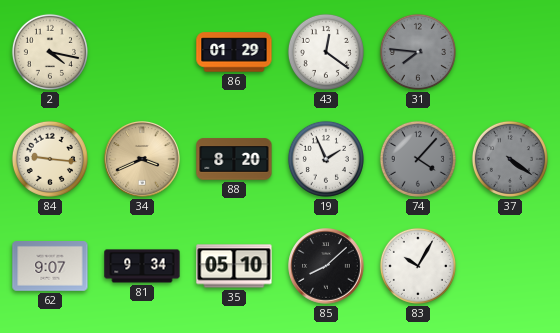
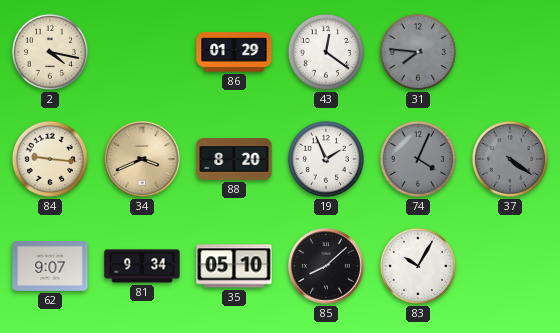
74: 4:07 -> 4:04
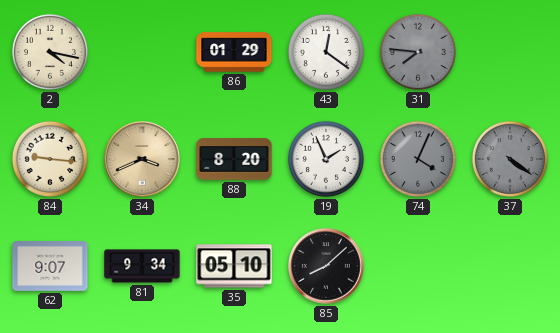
83: 10:05 -> none
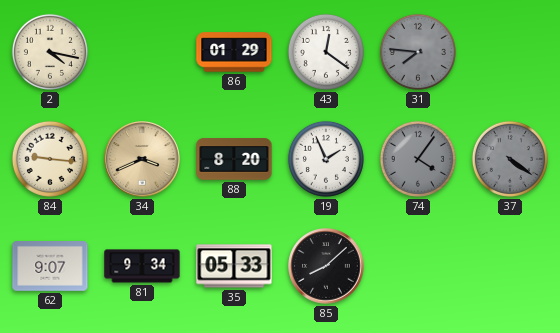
74: 4:04 -> 4:06
35: 05:10 -> 05:33
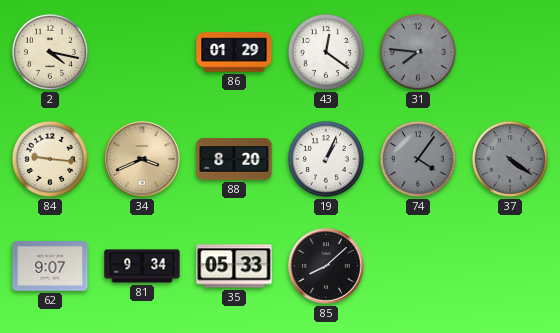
19: 1:56 -> 1:04
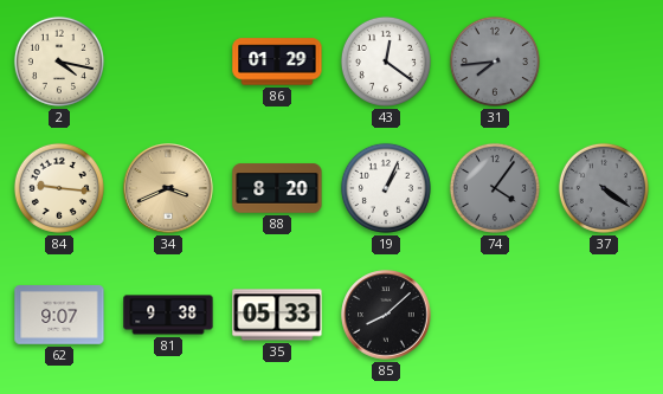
31: 7:46 -> 7:44
81: 9:34 -> 9:38
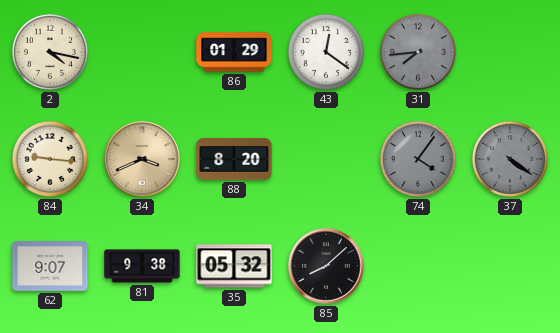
19: 1:04 -> none
35: 05:33 -> 05:32
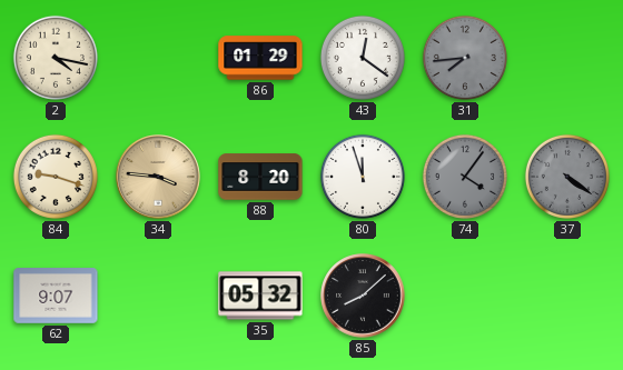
84: 9:16 -> 9:18
34: 3:41 -> 3:46
80: none -> 11:57
81: 9:38 -> none
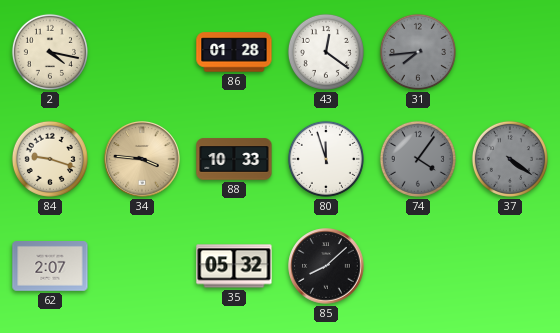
86: 01:29 -> 01:28
88: 8:20 -> 10:33
62: 9:07 -> 2:07
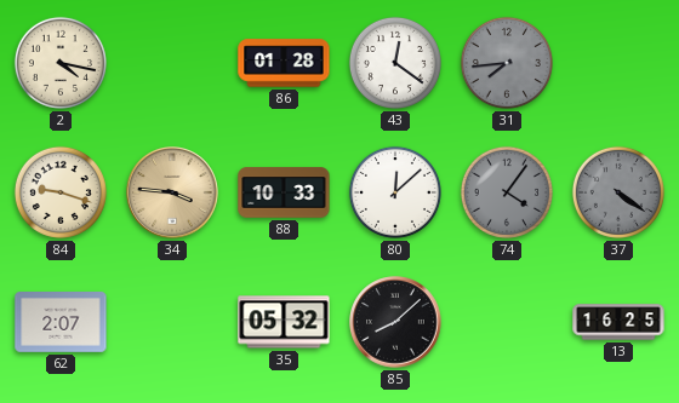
80: 11:57 -> 12:08
13: none -> 16:25
